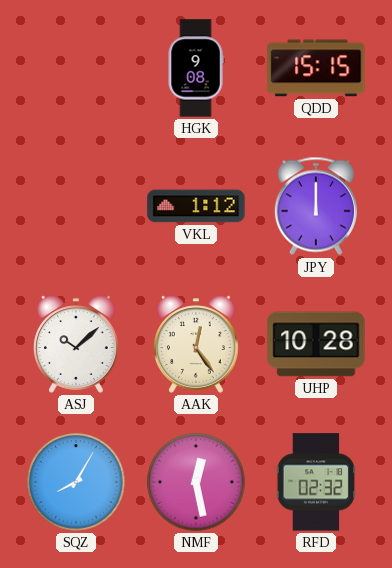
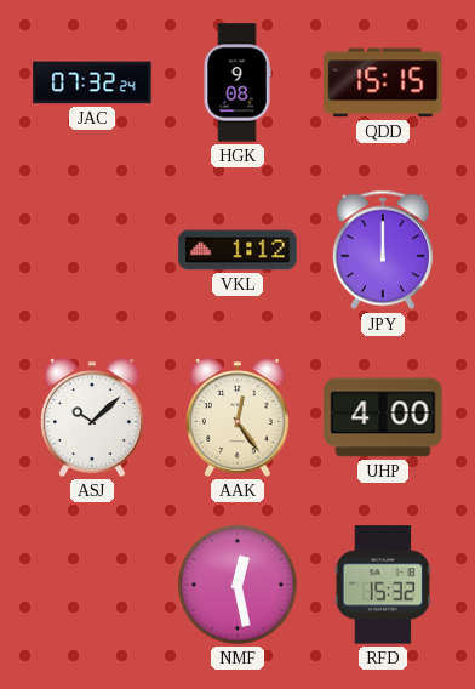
JAC: none -> 07:32
UHP: 10:28 -> 4:00
SQZ: 8:05 -> none
RFD: 02:32 -> 15:32
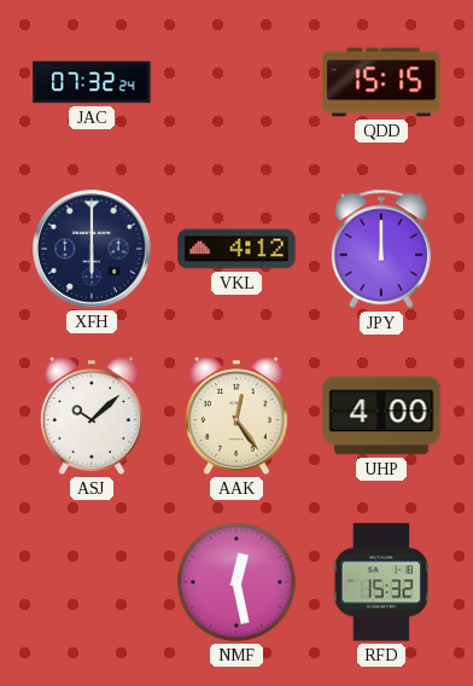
HGK: 9:08 -> none
XFH: none -> 6:00
VKL: 1:12 -> 4:12
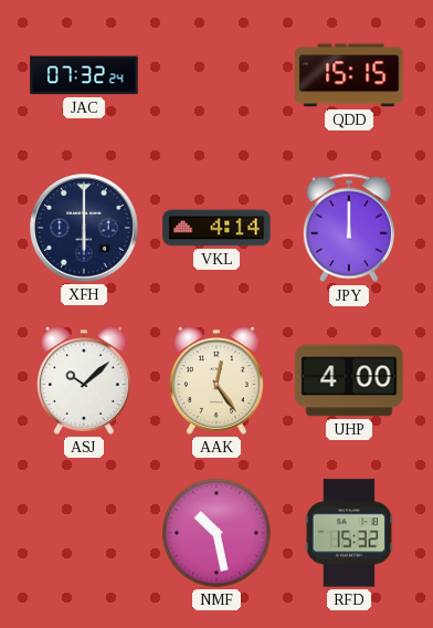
VKL: 4:12 -> 4:14
NMF: 12:28 -> 10:28
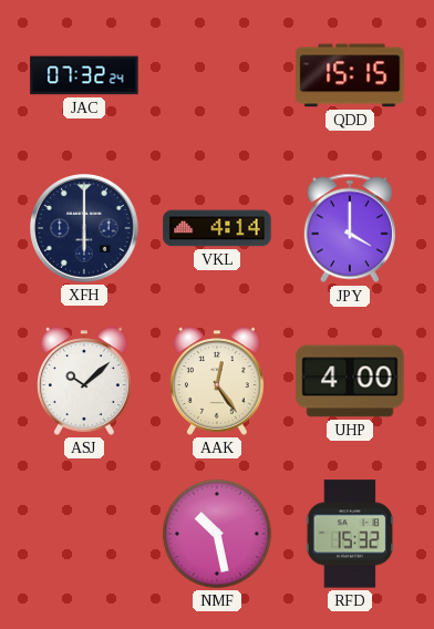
JPY: 12:00 -> 4:00
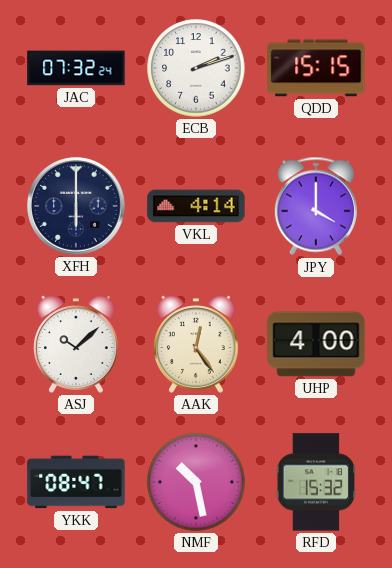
ECB: none -> 2:12
YKK: none -> 08:47
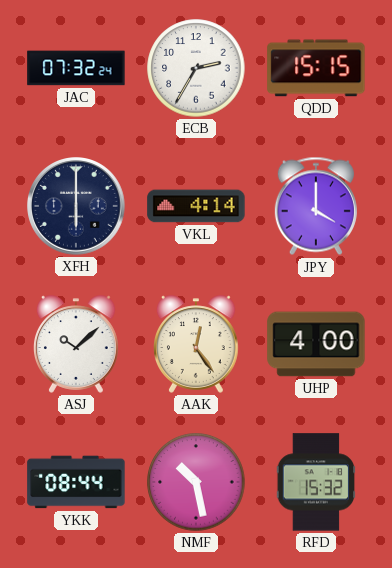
ECB: 2:12 -> 2:35
YKK: 08:47 -> 08:44
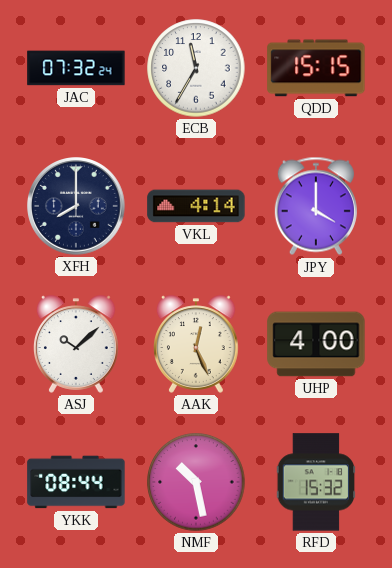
ECB: 2:35 -> 11:35
XFH: 6:00 -> 8:00
AAK: 12:24 -> 12:26
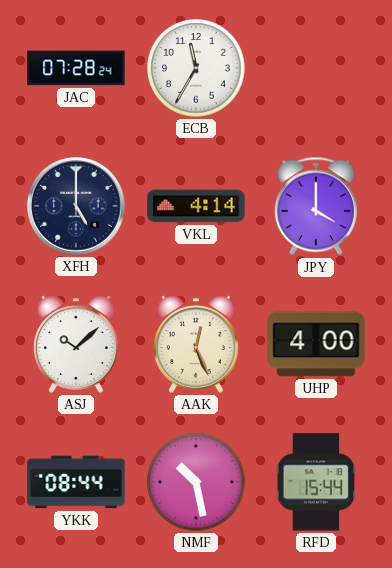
JAC: 07:32 -> 07:28
QDD: 15:15 -> none
XFH: 8:00 -> 5:00
RFD: 15:32 -> 15:44
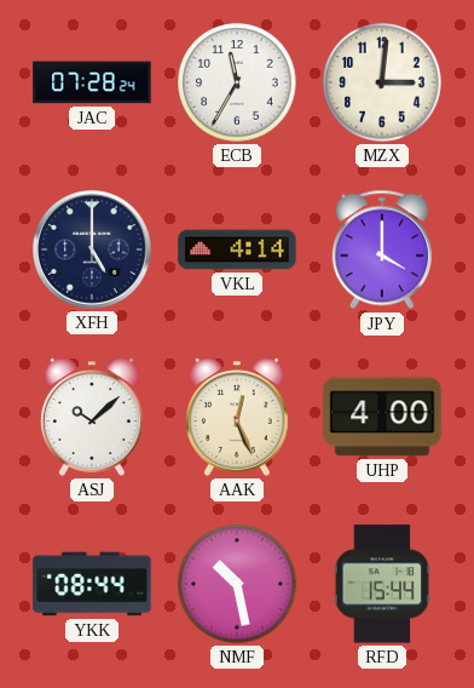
MZX: none -> 3:01
